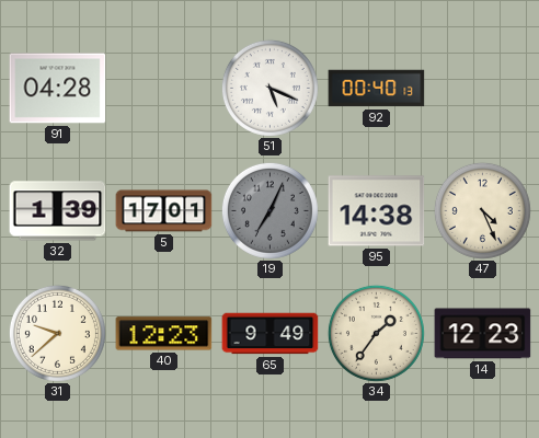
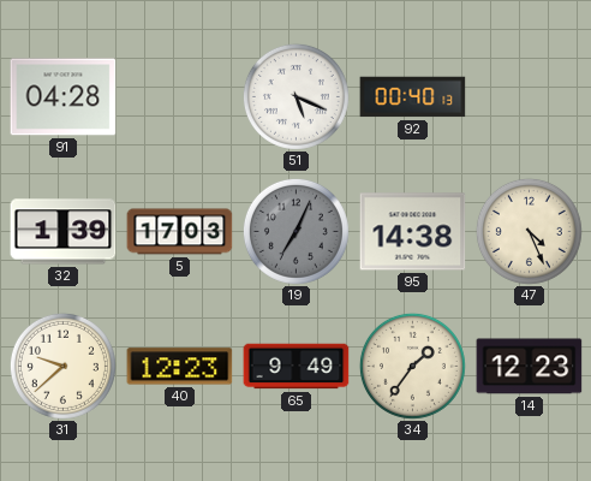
5: 17:01 -> 17:03
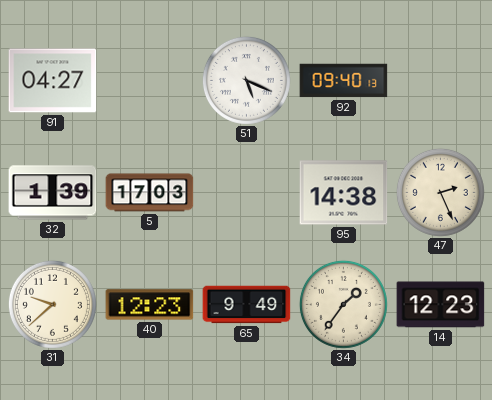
91: 04:28 -> 04:27
92: 00:40 -> 09:40
19: 7:04 -> none
47: 4:26 -> 2:26
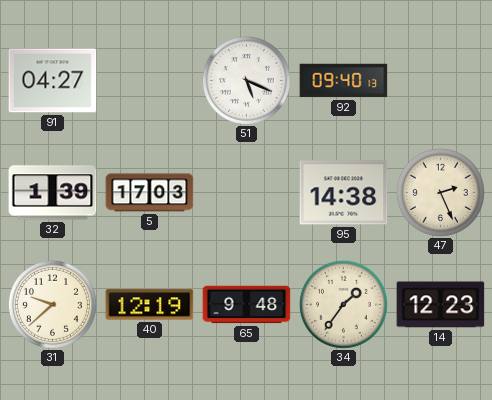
40: 12:23 -> 12:19
65: 9:49 -> 9:48
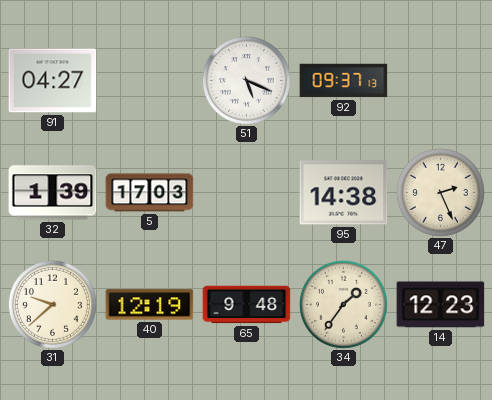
92: 09:40 -> 09:37
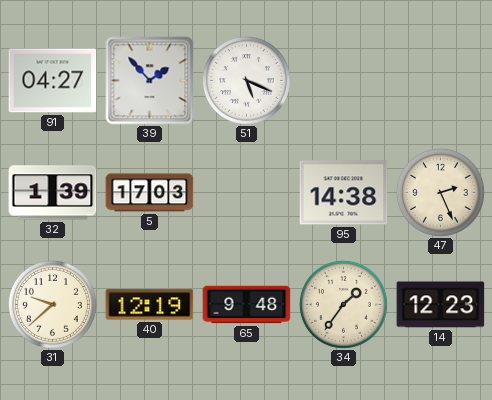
39: none -> 1:53
92: 09:37 -> none
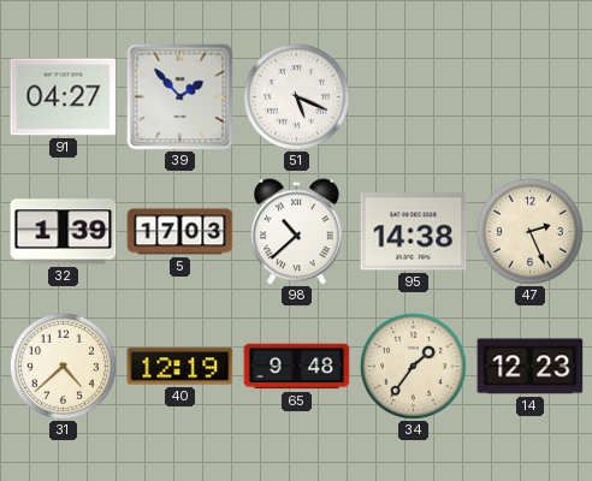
98: none -> 10:38
31: 9:38 -> 4:38
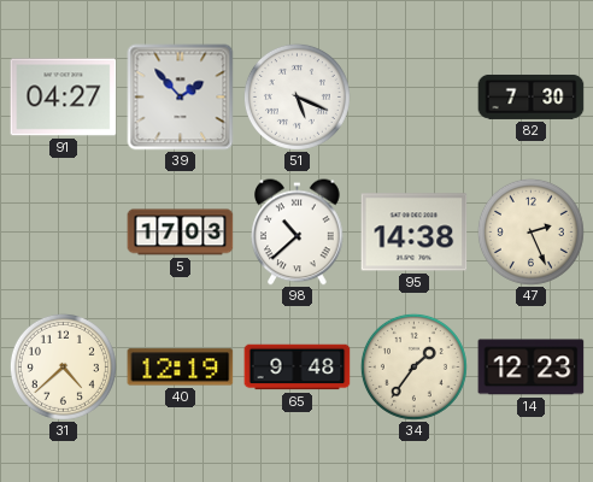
82: none -> 7:30
32: 1:39 -> none
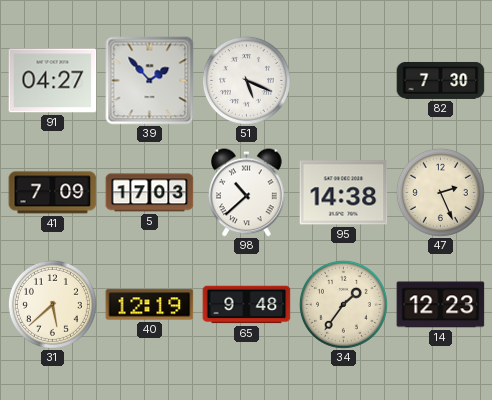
41: none -> 7:09
31: 4:38 -> 5:38
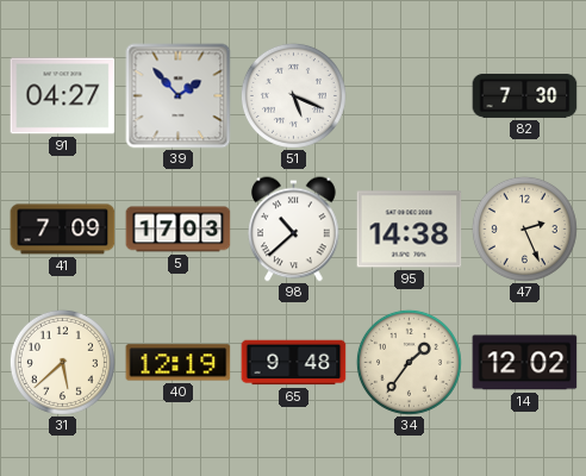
14: 12:23 -> 12:02
